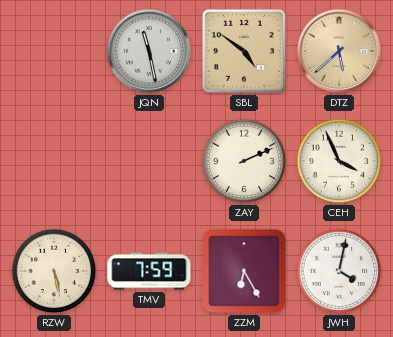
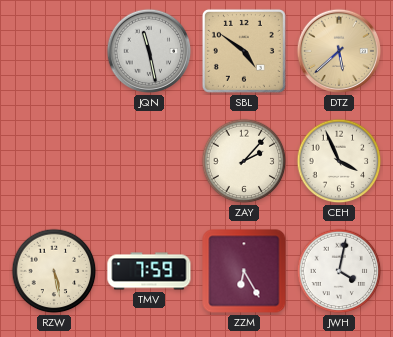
ZAY: 2:11 -> 2:07
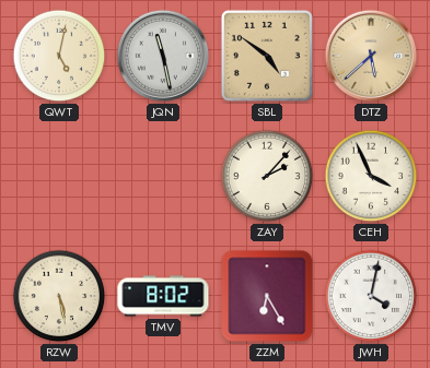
QWT: none -> 5:02
TMV: 7:59 -> 8:02
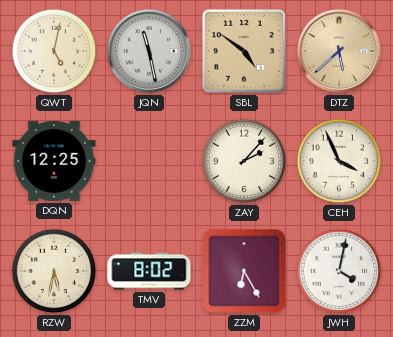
DQN: none -> 12:25
RZW: 5:28 -> 5:32
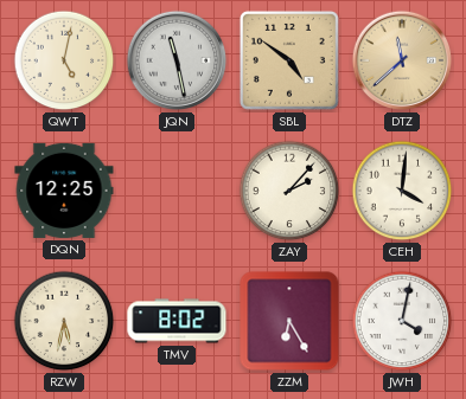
DTZ: 5:38 -> 11:38
CEH: 3:56 -> 4:01
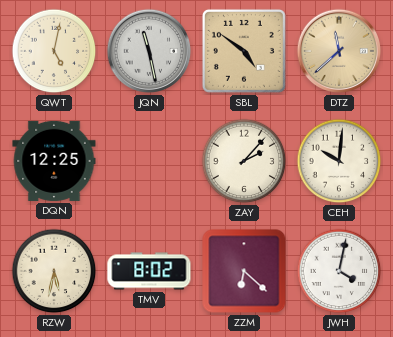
CEH: 4:01 -> 10:01
ZZM: 6:25 -> 6:22
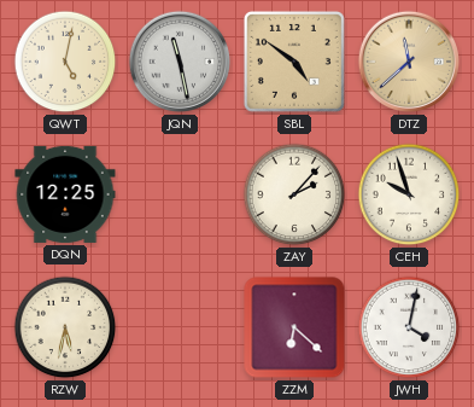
CEH: 10:01 -> 9:57
TMV: 8:02 -> none
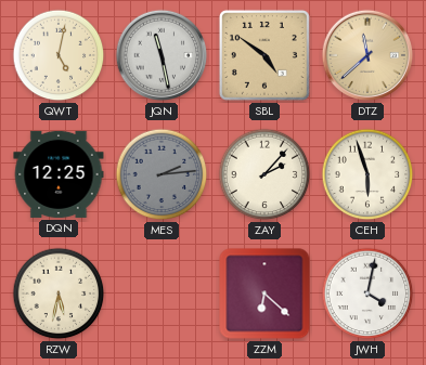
MES: none -> 2:14
CEH: 9:57 -> 5:57
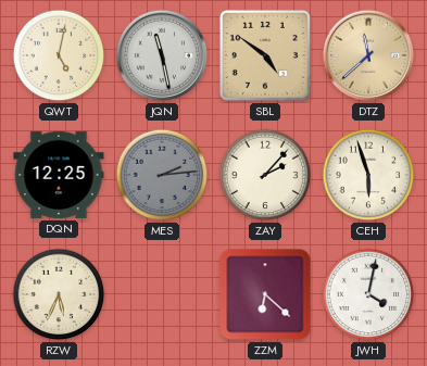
RZW: 5:32 -> 5:34
